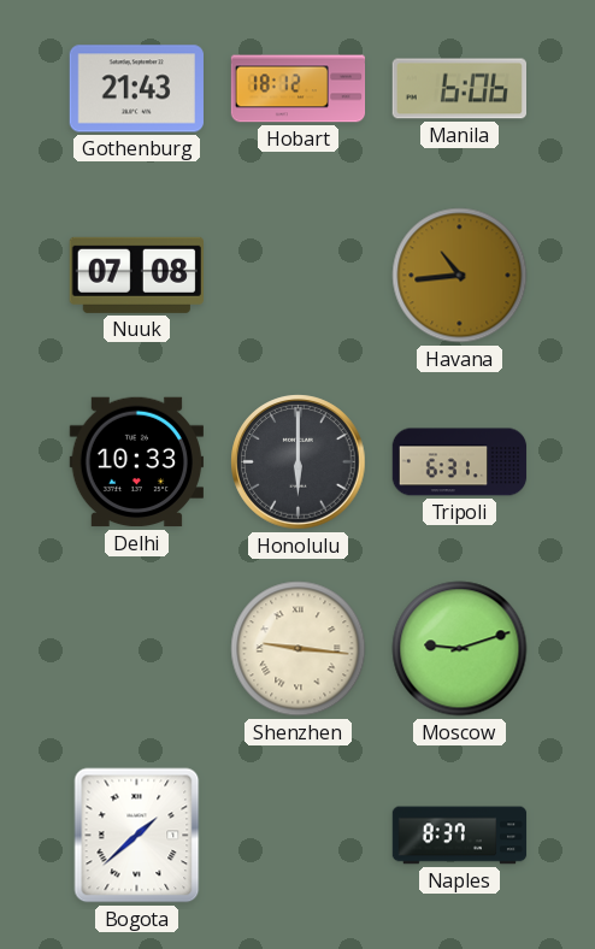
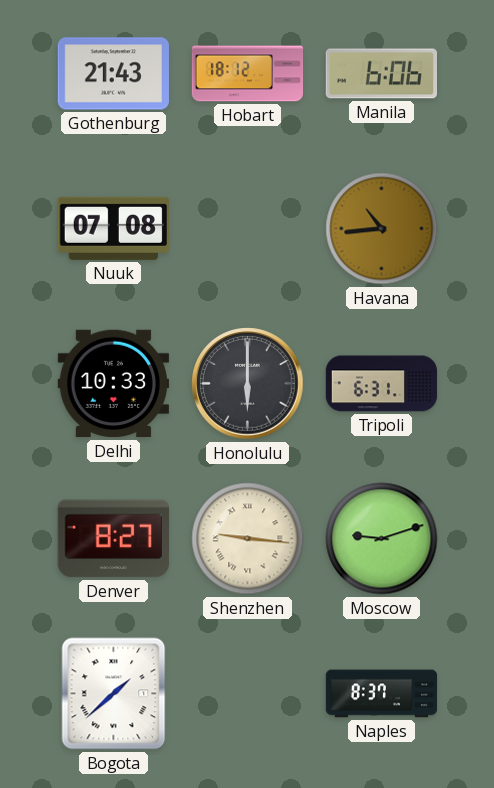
Denver: none -> 8:27
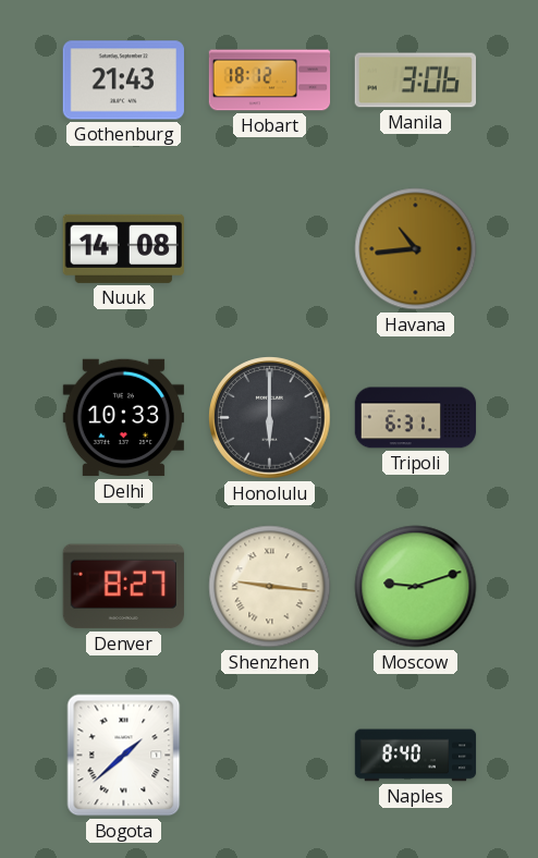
Manila: 6:06 -> 3:06
Nuuk: 07:08 -> 14:08
Naples: 8:37 -> 8:40
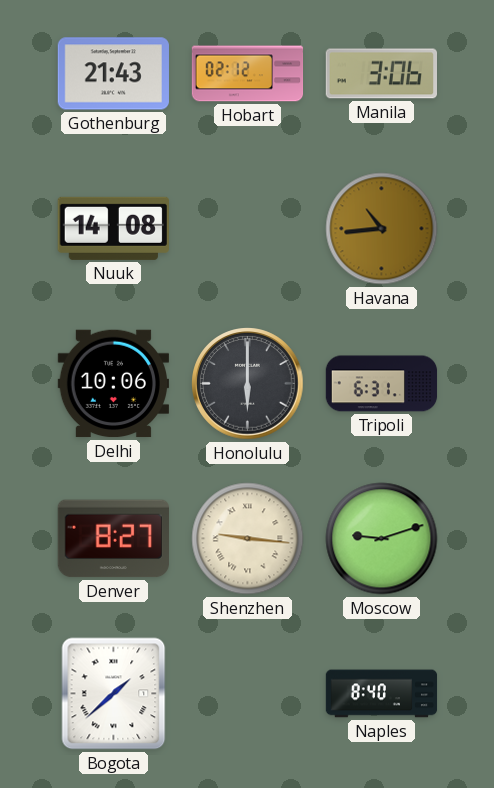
Hobart: 18:12 -> 02:12
Delhi: 10:33 -> 10:06
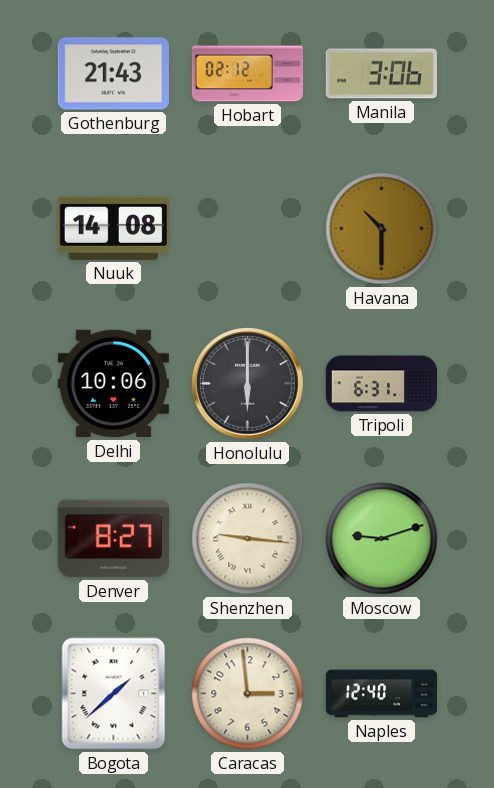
Havana: 10:44 -> 10:30
Caracas: none -> 2:59
Naples: 8:40 -> 12:40
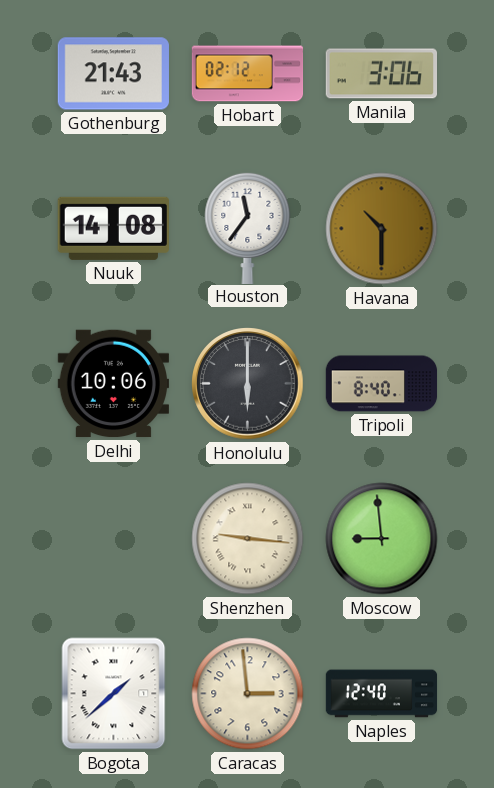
Houston: none -> 11:36
Tripoli: 6:31 -> 8:40
Denver: 8:27 -> none
Moscow: 9:12 -> 8:59
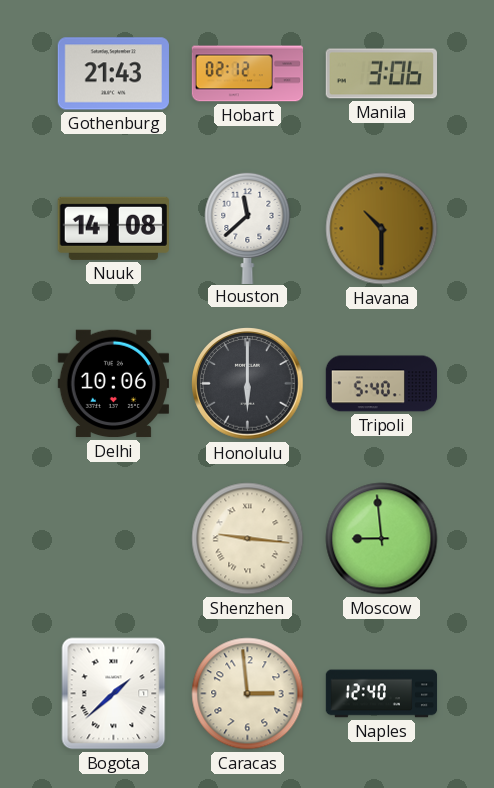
Houston: 11:36 -> 11:38
Tripoli: 8:40 -> 5:40
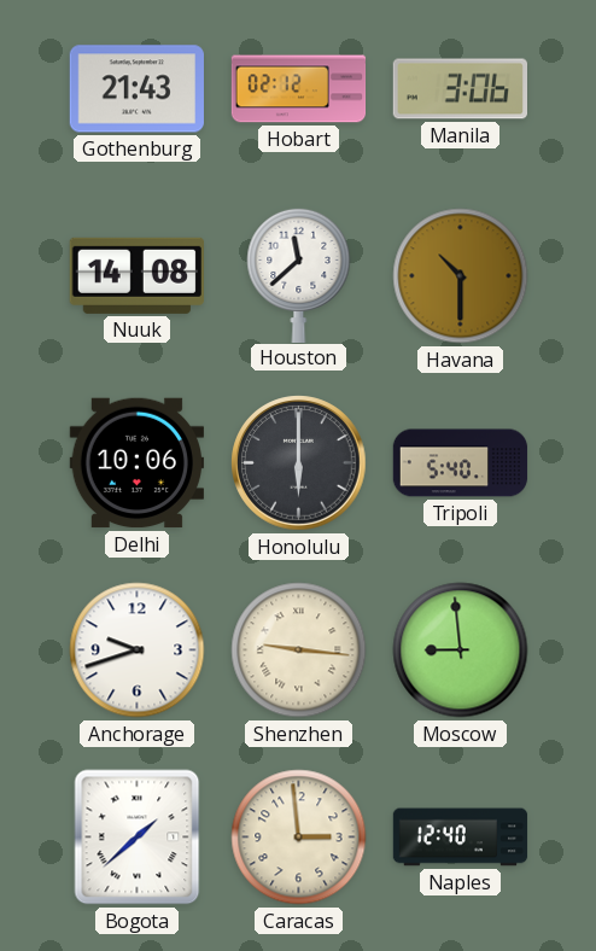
Anchorage: none -> 9:42
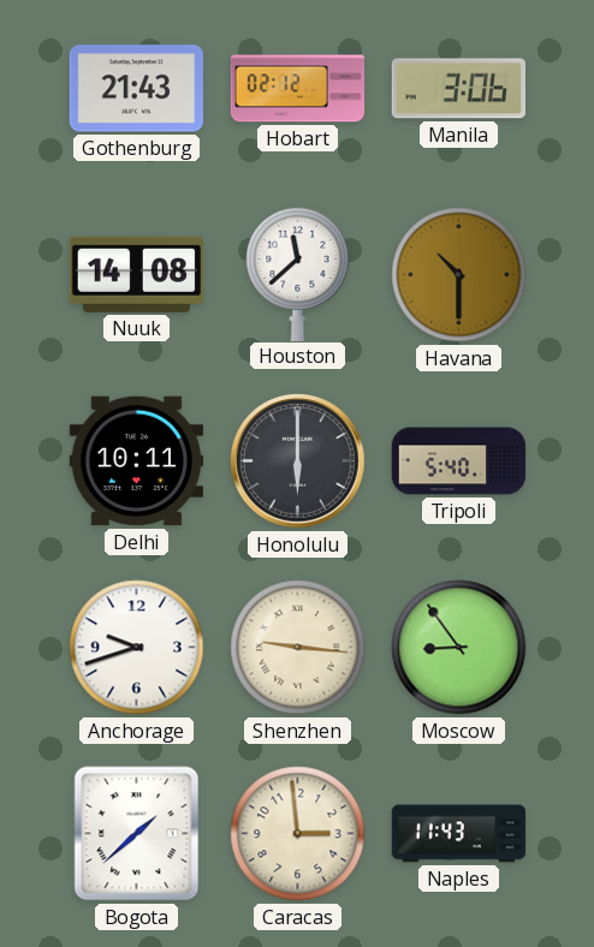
Delhi: 10:06 -> 10:11
Moscow: 8:59 -> 8:54
Naples: 12:40 -> 11:43
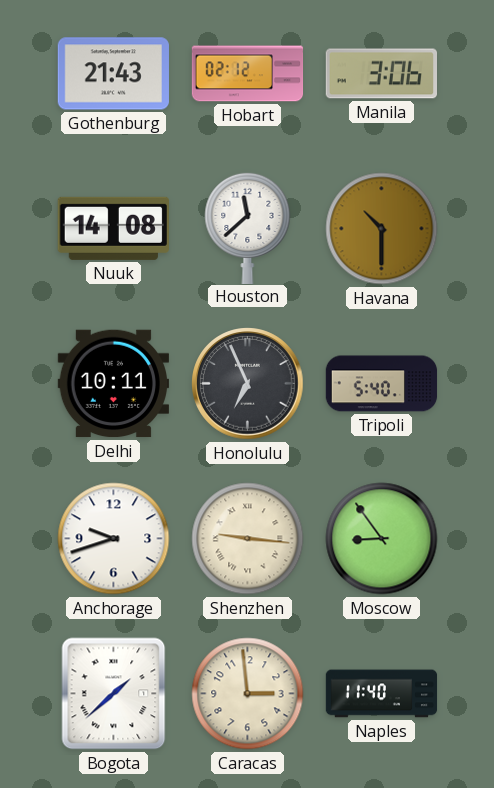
Honolulu: 6:00 -> 6:56
Naples: 11:43 -> 11:40
